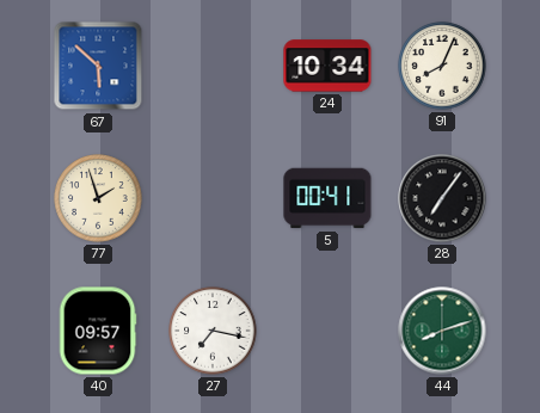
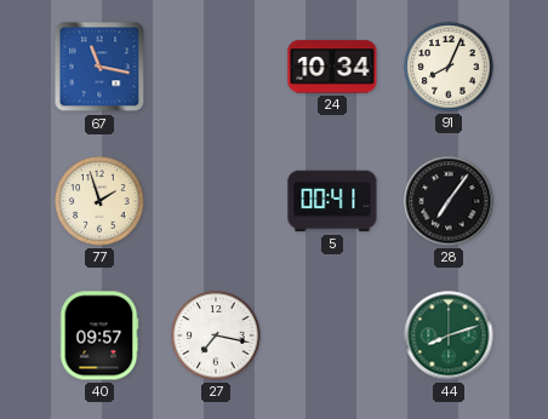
67: 5:52 -> 11:17
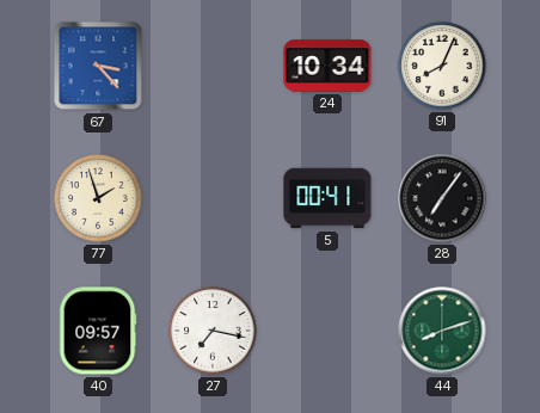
67: 11:17 -> 3:23
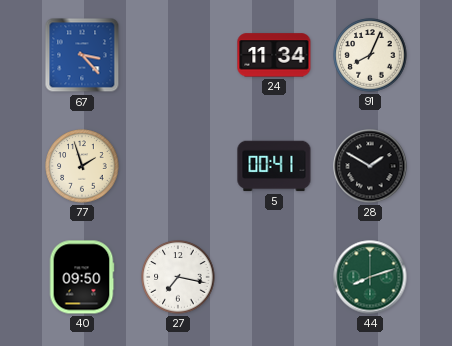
24: 10:34 -> 11:34
28: 7:06 -> 1:50
40: 09:57 -> 09:50
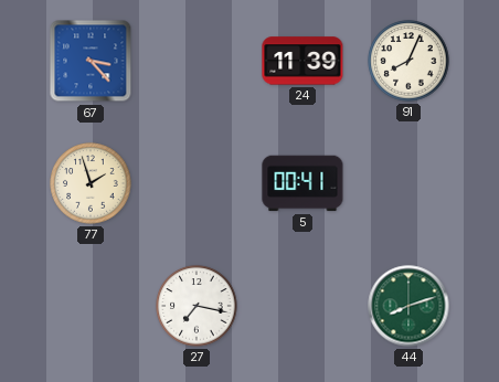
24: 11:34 -> 11:39
28: 1:50 -> none
40: 09:50 -> none
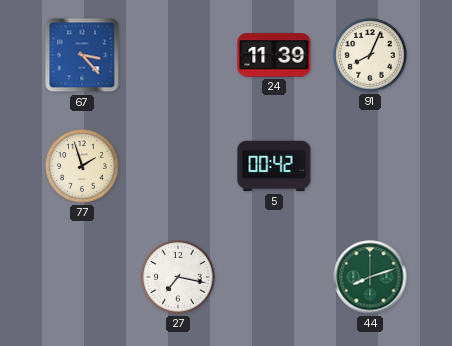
5: 00:41 -> 00:42
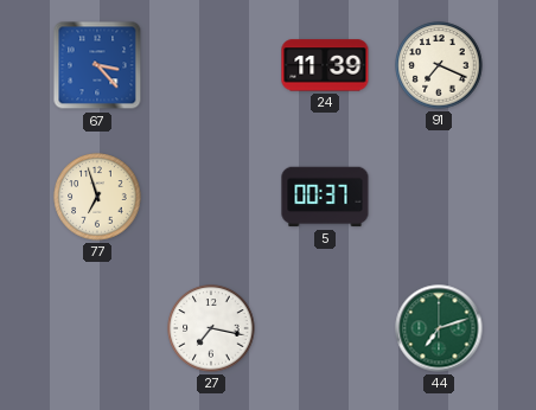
91: 8:04 -> 7:19
77: 1:57 -> 6:57
5: 00:42 -> 00:37
44: 8:12 -> 7:12
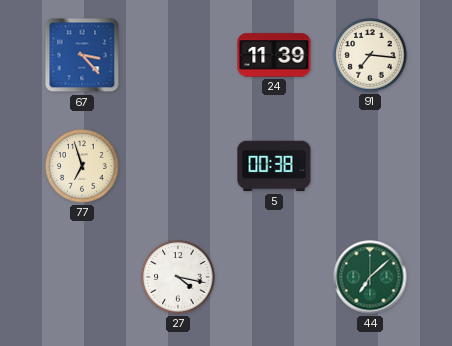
91: 7:19 -> 7:16
5: 00:37 -> 00:38
27: 7:17 -> 4:17
44: 7:12 -> 7:08
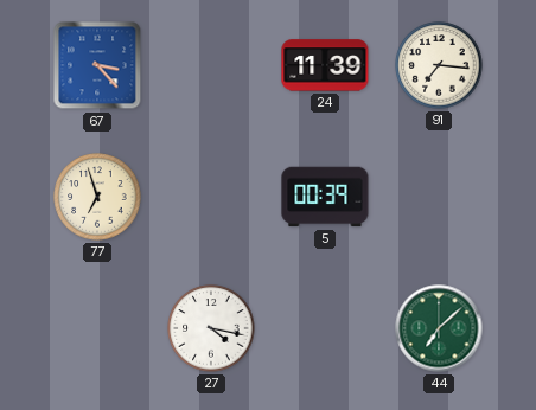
5: 00:38 -> 00:39
